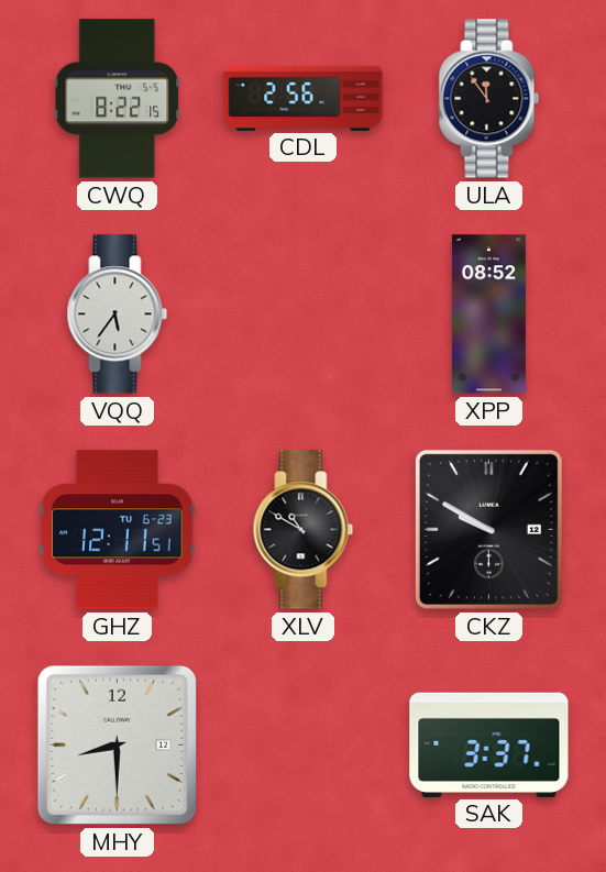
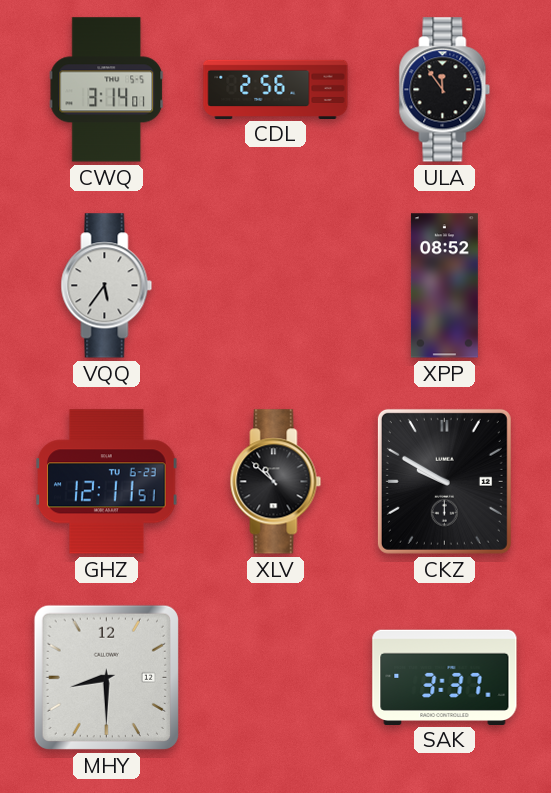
CWQ: 8:22 -> 3:14
XLV: 10:50 -> 10:52
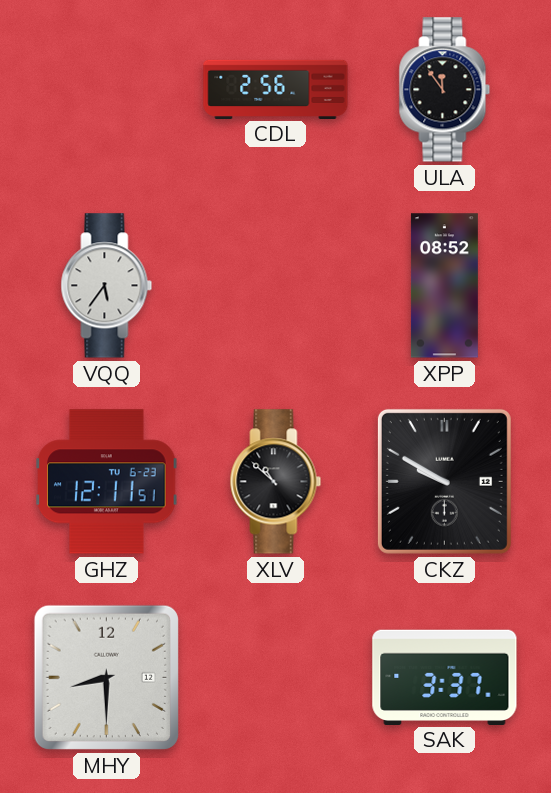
CWQ: 3:14 -> none
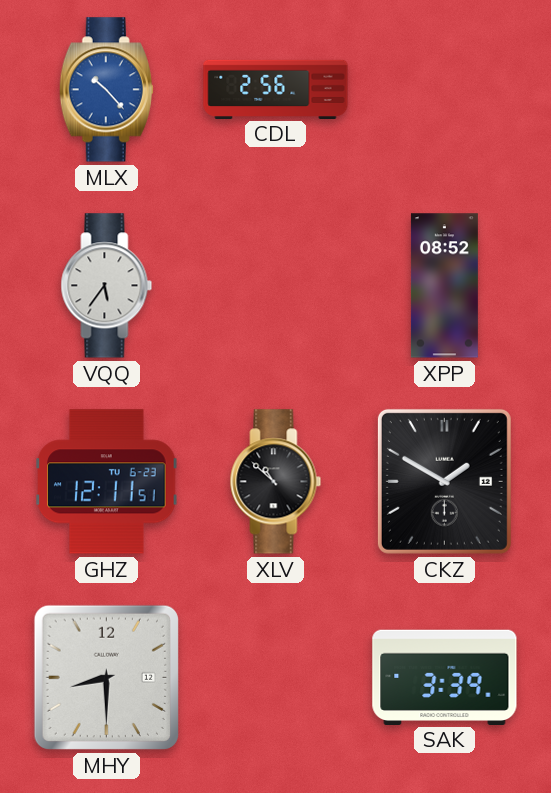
MLX: none -> 10:23
ULA: 11:54 -> none
CKZ: 9:50 -> 1:50
SAK: 3:37 -> 3:39
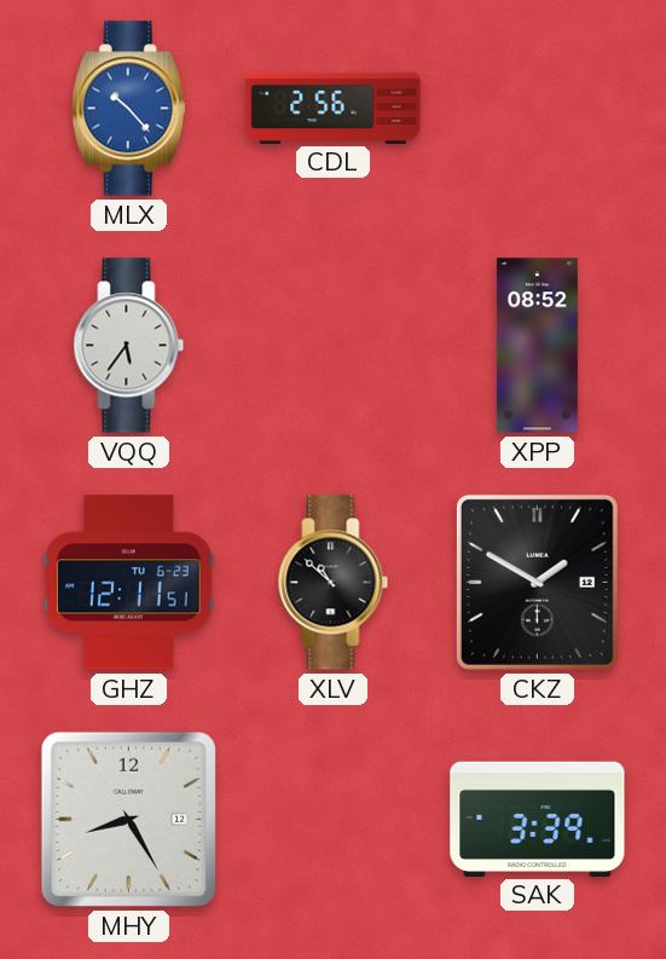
MHY: 8:30 -> 8:25
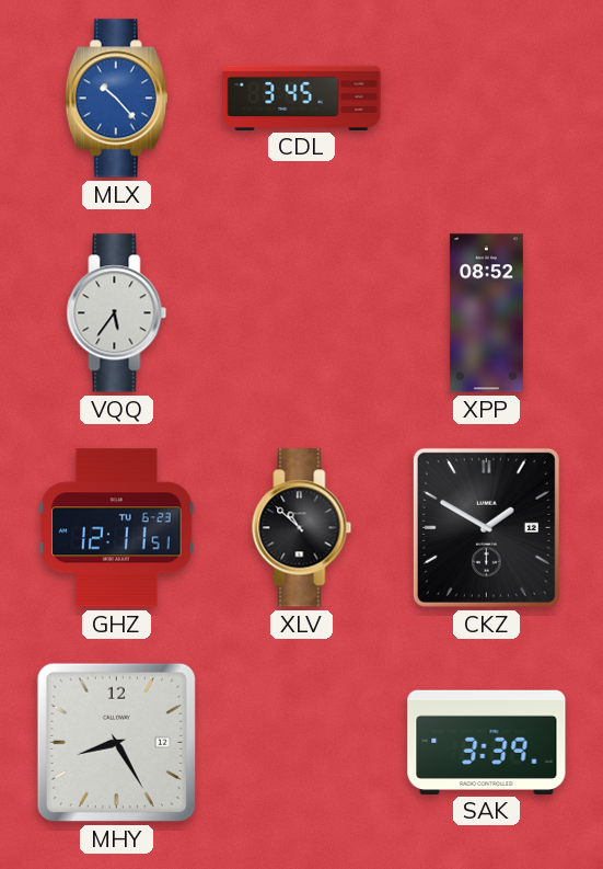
CDL: 2:56 -> 3:45
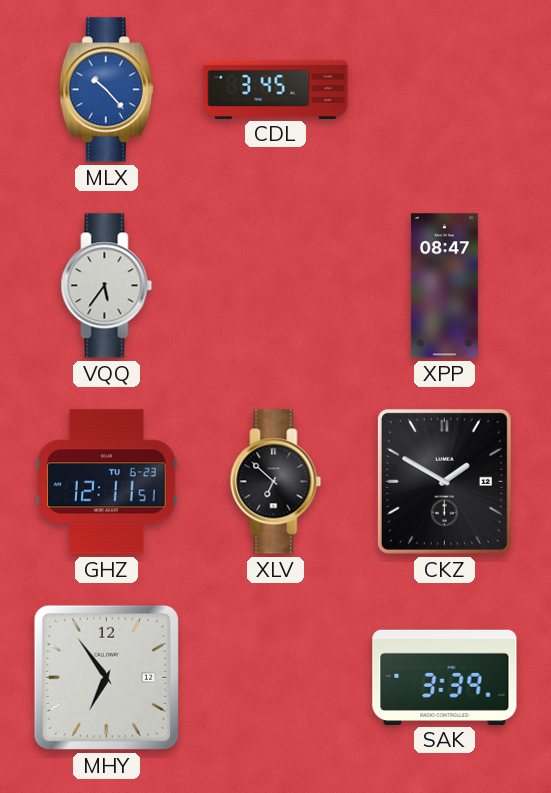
XPP: 08:52 -> 08:47
XLV: 10:52 -> 6:52
MHY: 8:25 -> 6:54
